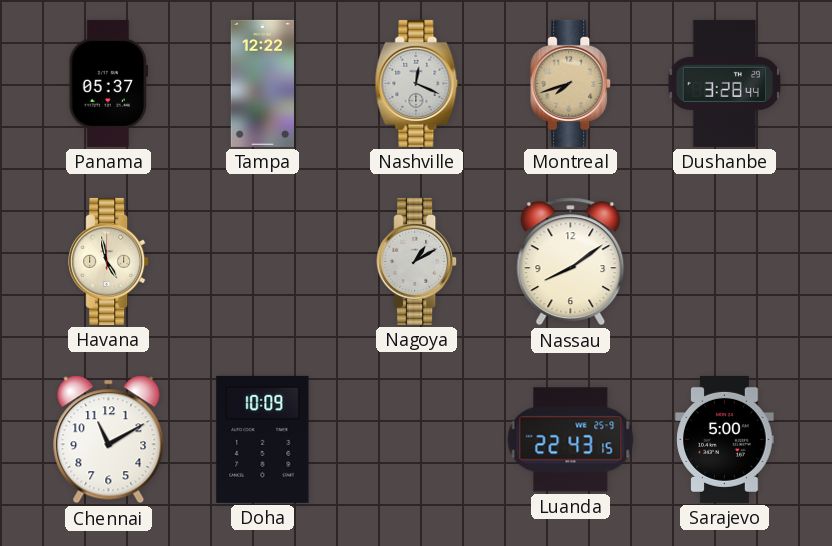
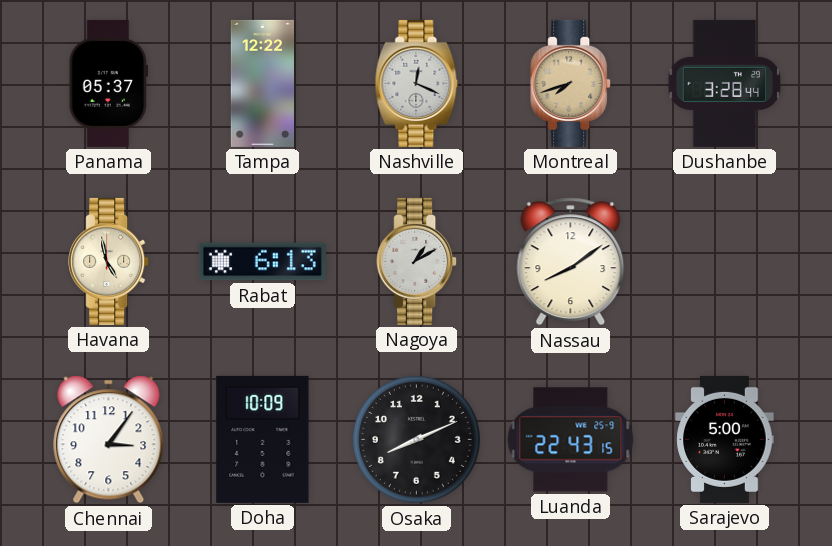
Rabat: none -> 6:13
Chennai: 11:10 -> 3:06
Osaka: none -> 8:11
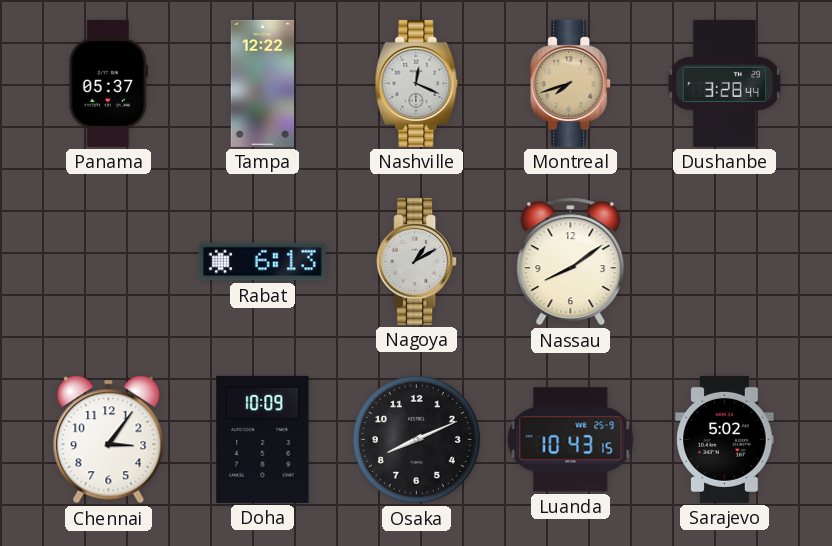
Havana: 4:58 -> none
Luanda: 22:43 -> 10:43
Sarajevo: 5:00 -> 5:02
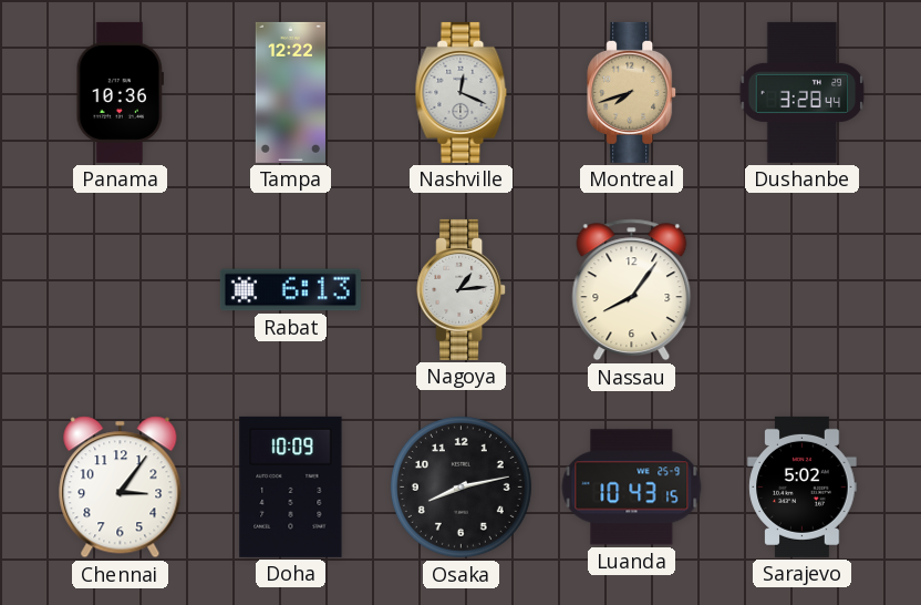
Panama: 05:37 -> 10:36
Nagoya: 1:10 -> 1:14
Nassau: 8:09 -> 8:06
Osaka: 8:11 -> 8:13
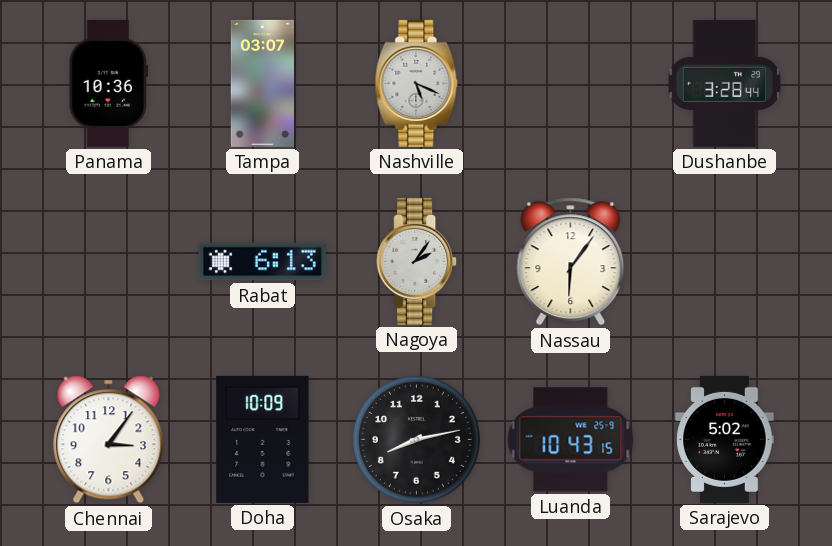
Tampa: 12:22 -> 03:07
Nashville: 12:19 -> 5:19
Montreal: 7:42 -> none
Nagoya: 1:14 -> 2:06
Nassau: 8:06 -> 6:06
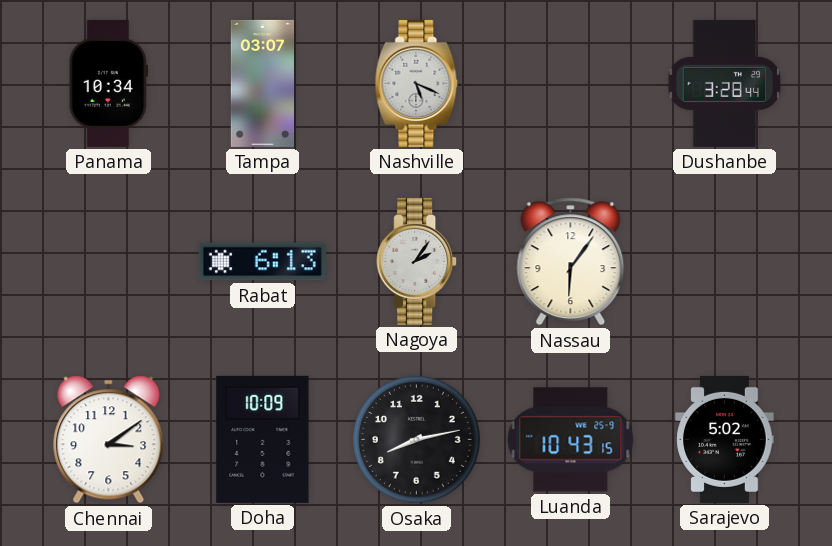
Panama: 10:36 -> 10:34
Chennai: 3:06 -> 3:09
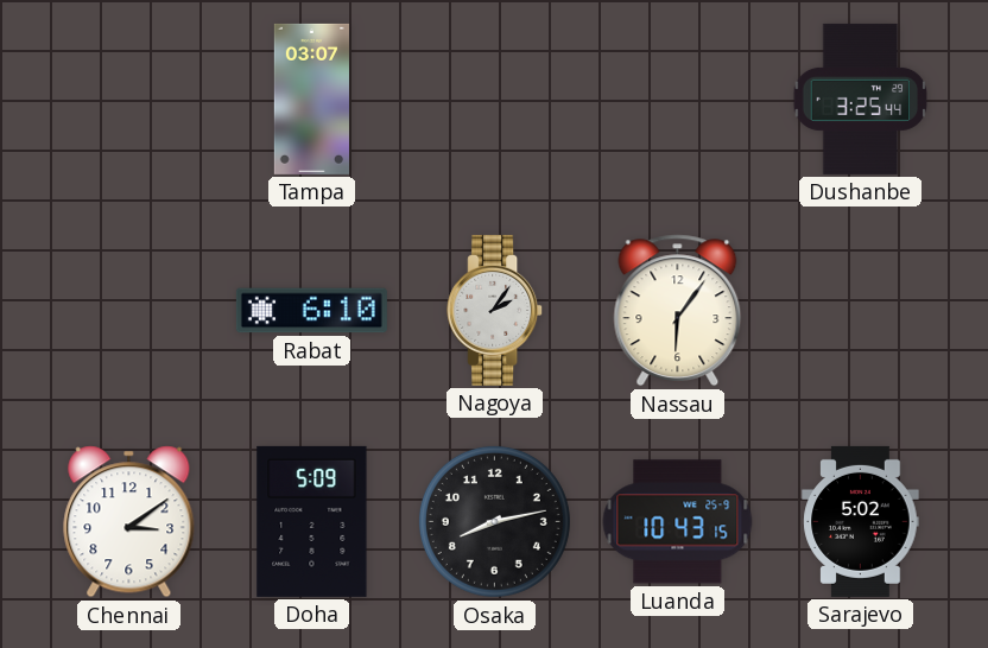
Panama: 10:34 -> none
Nashville: 5:19 -> none
Dushanbe: 3:28 -> 3:25
Rabat: 6:13 -> 6:10
Doha: 10:09 -> 5:09
